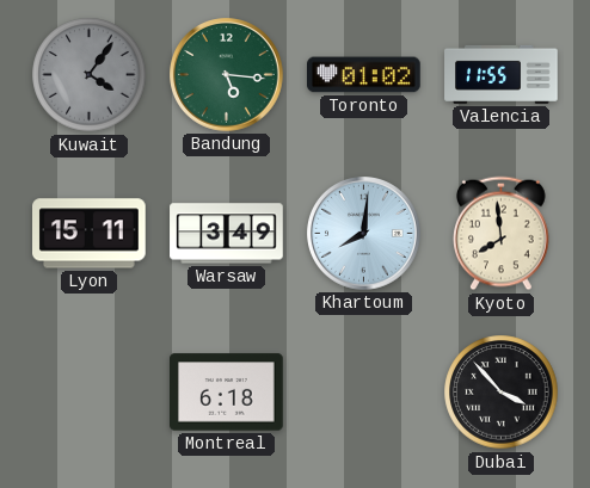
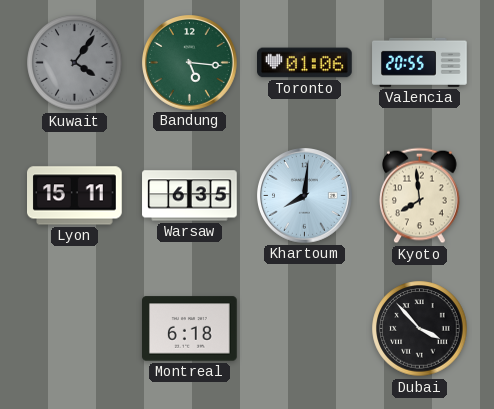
Toronto: 01:02 -> 01:06
Valencia: 11:55 -> 20:55
Warsaw: 3:49 -> 6:35
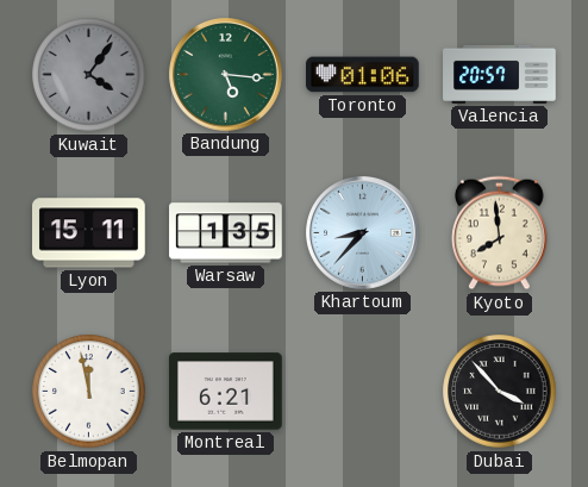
Valencia: 20:55 -> 20:57
Warsaw: 6:35 -> 1:35
Khartoum: 8:01 -> 8:37
Belmopan: none -> 11:58
Montreal: 6:18 -> 6:21
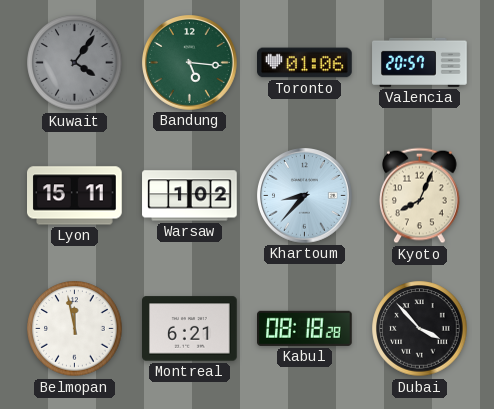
Warsaw: 1:35 -> 1:02
Kyoto: 7:59 -> 8:04
Kabul: none -> 08:18
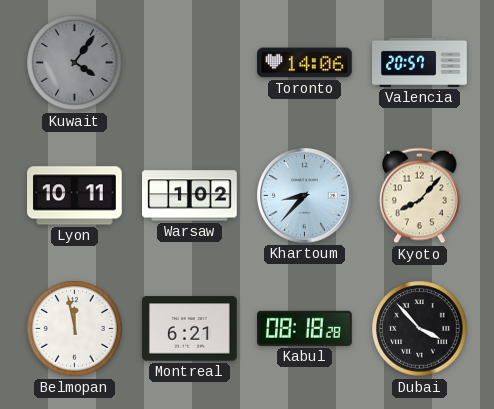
Bandung: 5:16 -> none
Toronto: 01:06 -> 14:06
Lyon: 15:11 -> 10:11
Kyoto: 8:04 -> 8:07
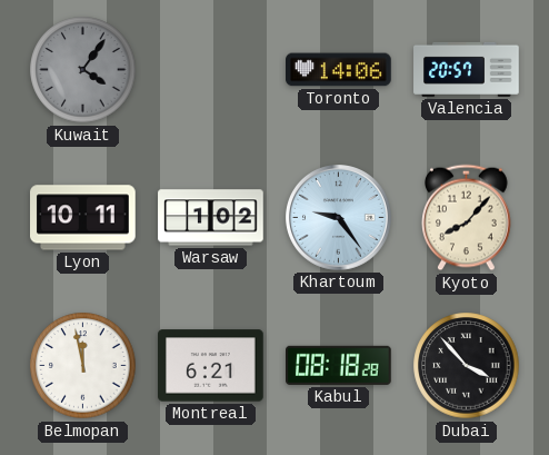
Khartoum: 8:37 -> 9:24
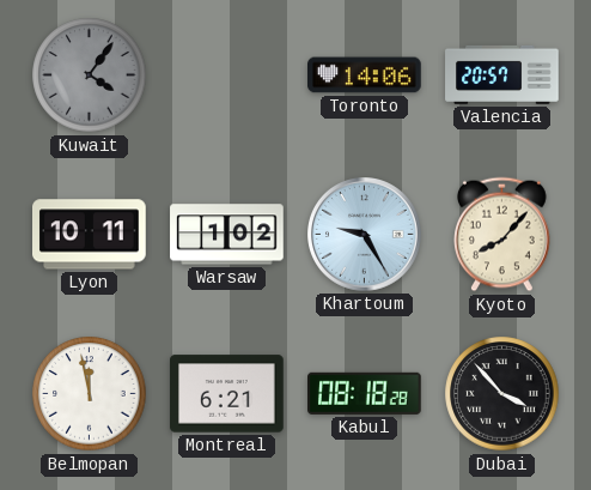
Khartoum: 9:24 -> 9:25
